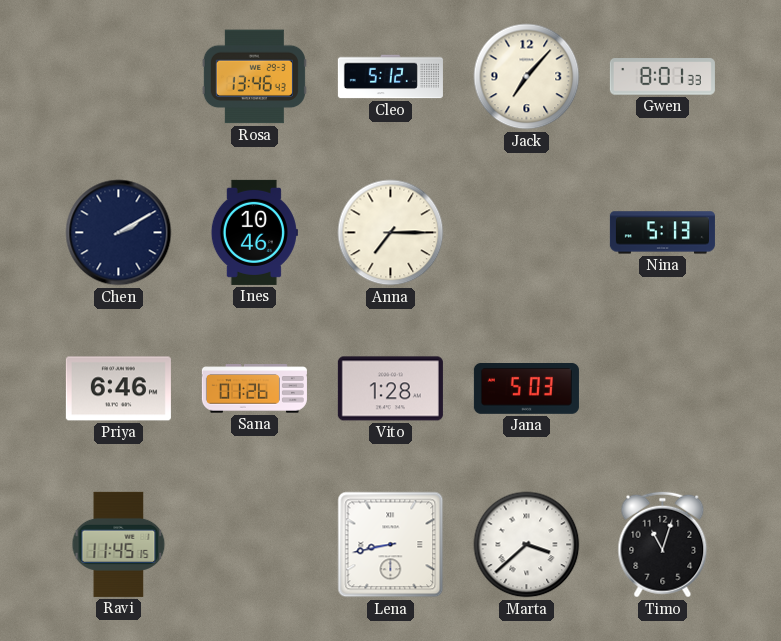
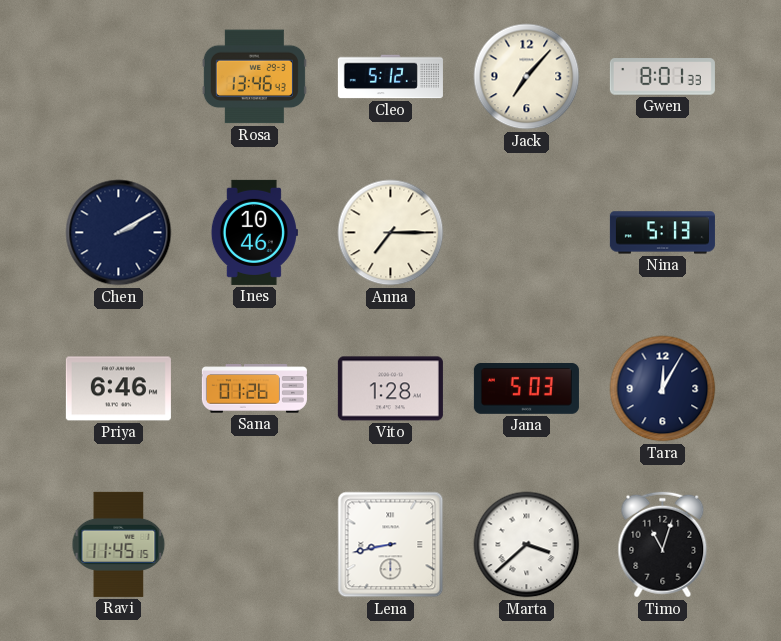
Tara: none -> 12:05
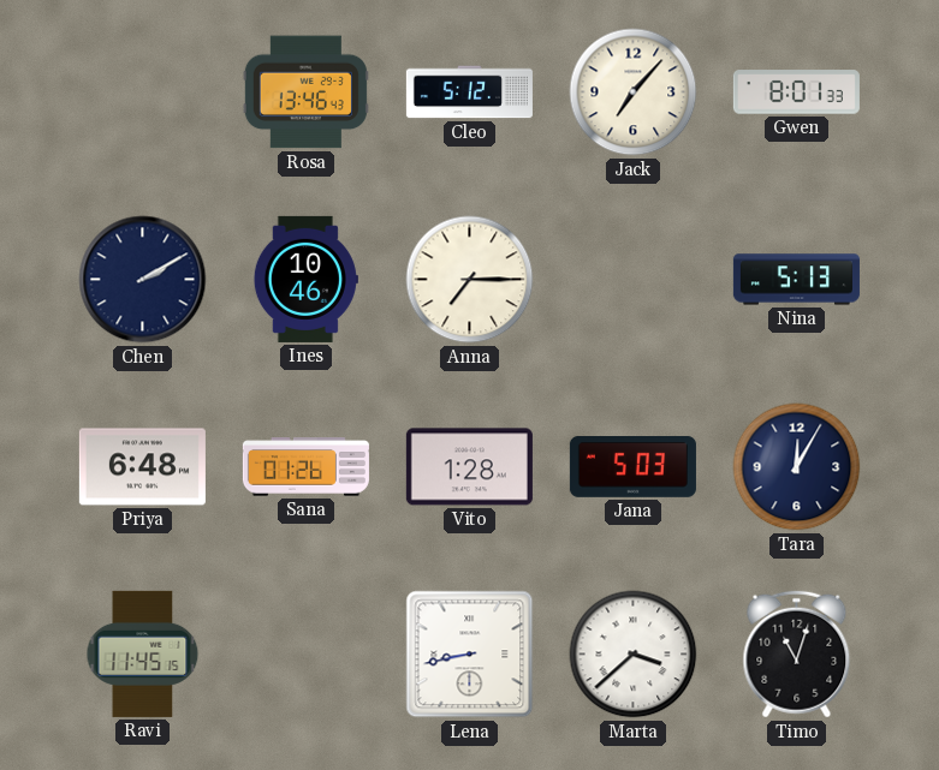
Priya: 6:46 -> 6:48
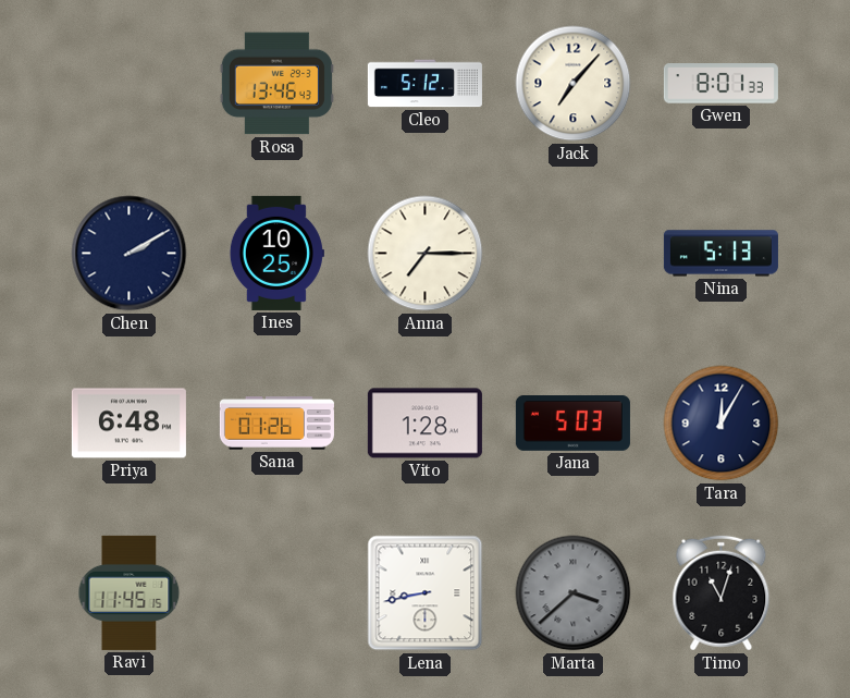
Ines: 10:46 -> 10:25
Marta dial: white -> grey
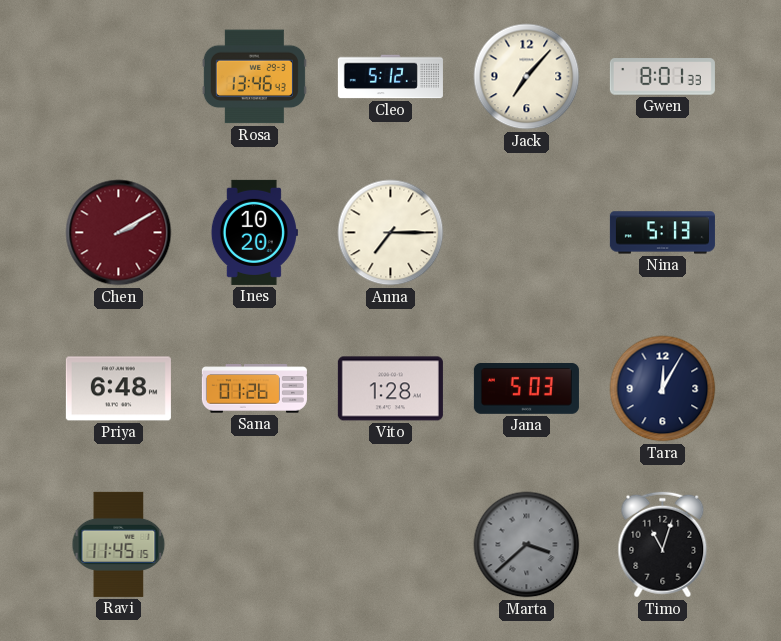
Chen dial: navy -> burgundy
Ines: 10:25 -> 10:20
Lena: 8:43 -> none
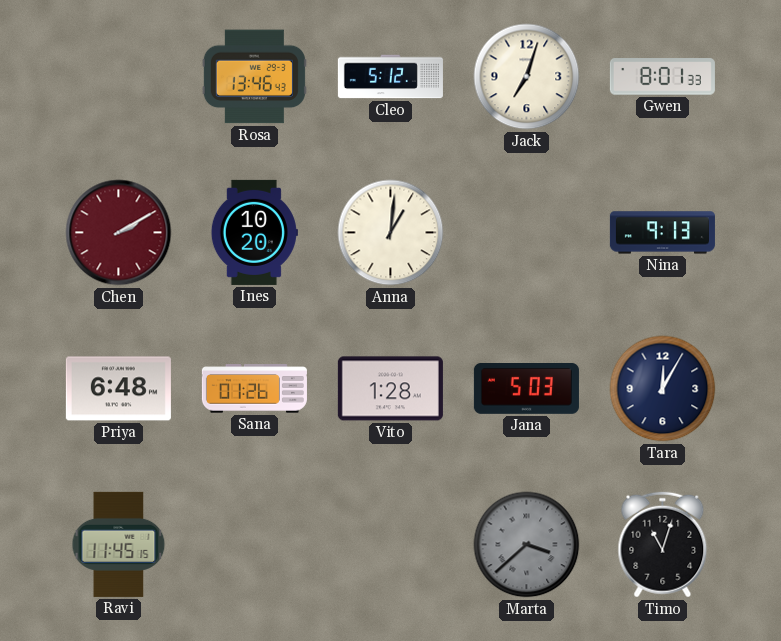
Jack: 7:07 -> 7:03
Anna: 7:15 -> 1:01
Nina: 5:13 -> 9:13
